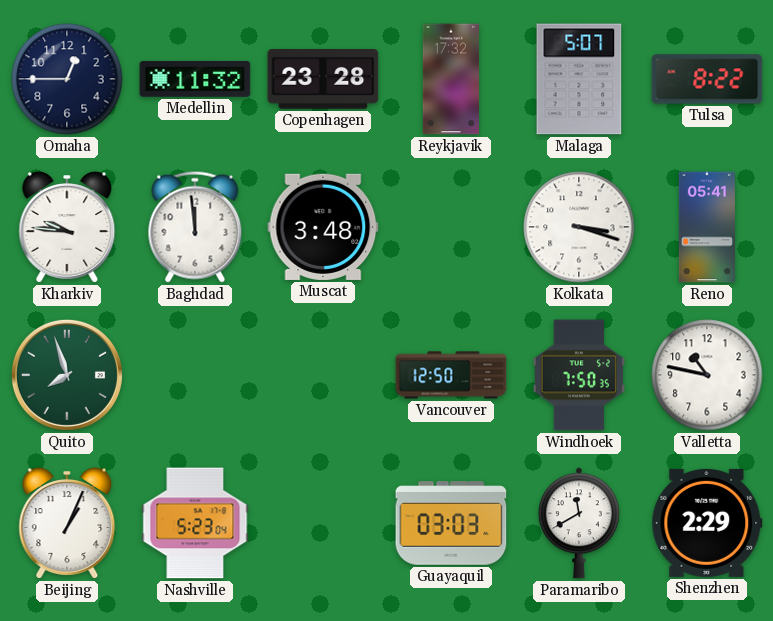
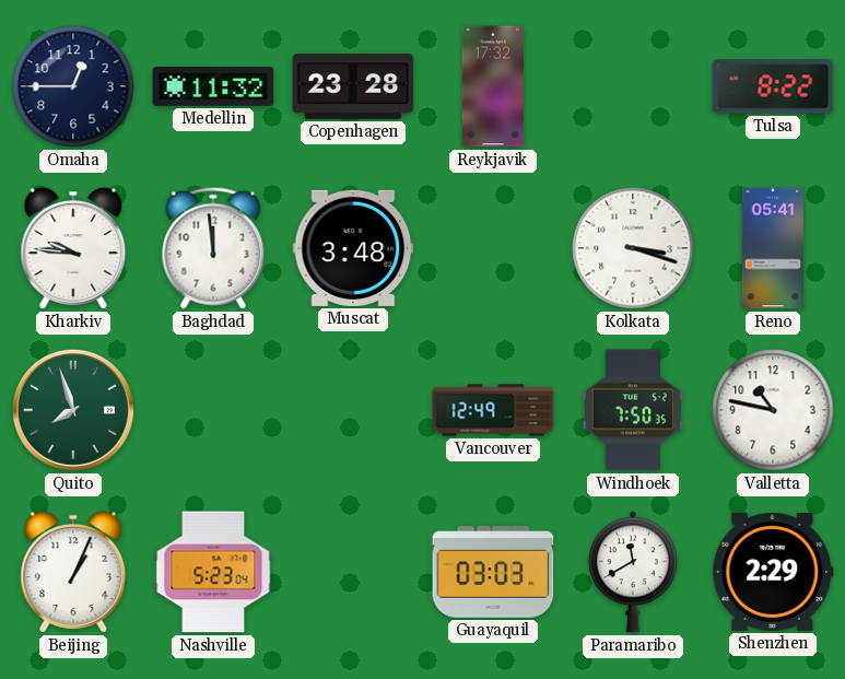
Malaga: 5:07 -> none
Vancouver: 12:50 -> 12:49
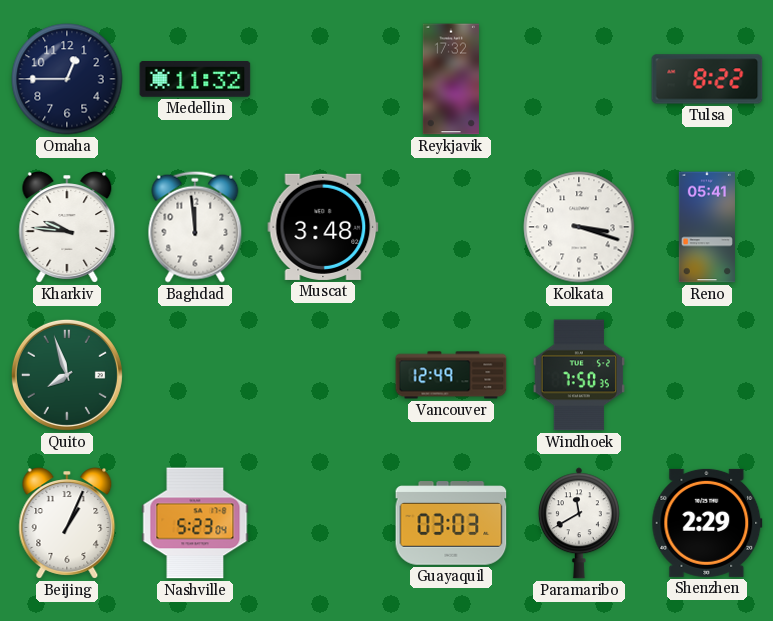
Copenhagen: 23:28 -> none
Valletta: 10:47 -> none
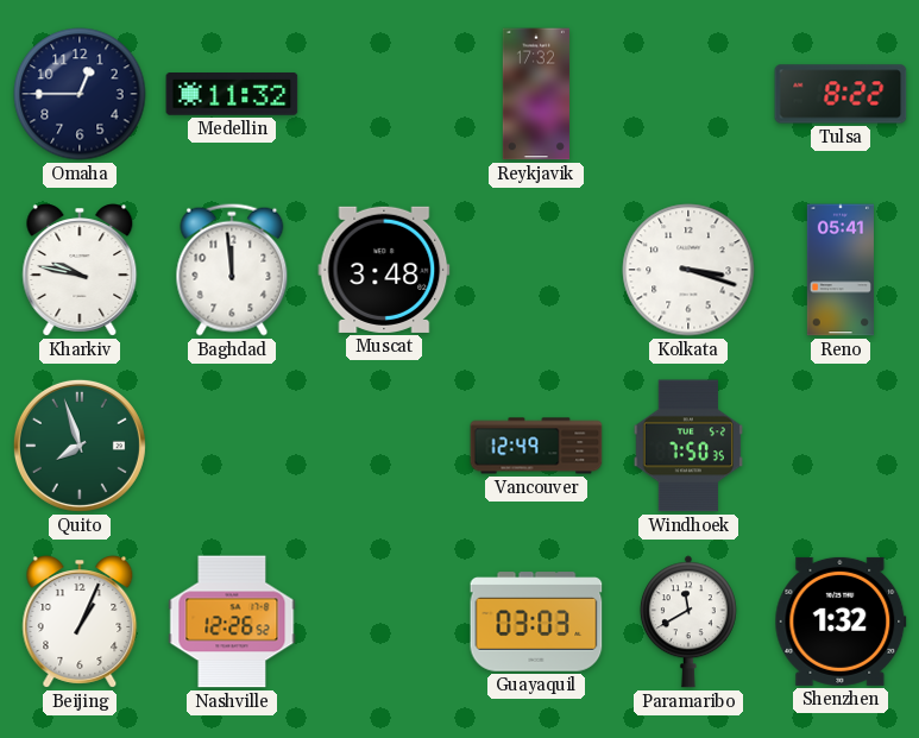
Kharkiv: 9:46 -> 9:47
Nashville: 5:23 -> 12:26
Shenzhen: 2:29 -> 1:32
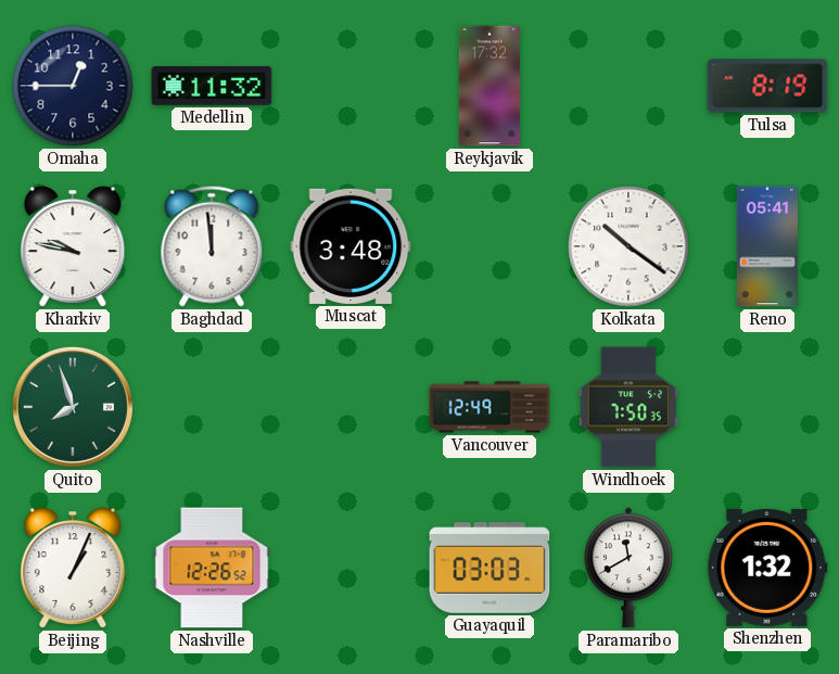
Tulsa: 8:22 -> 8:19
Kolkata: 3:18 -> 10:21
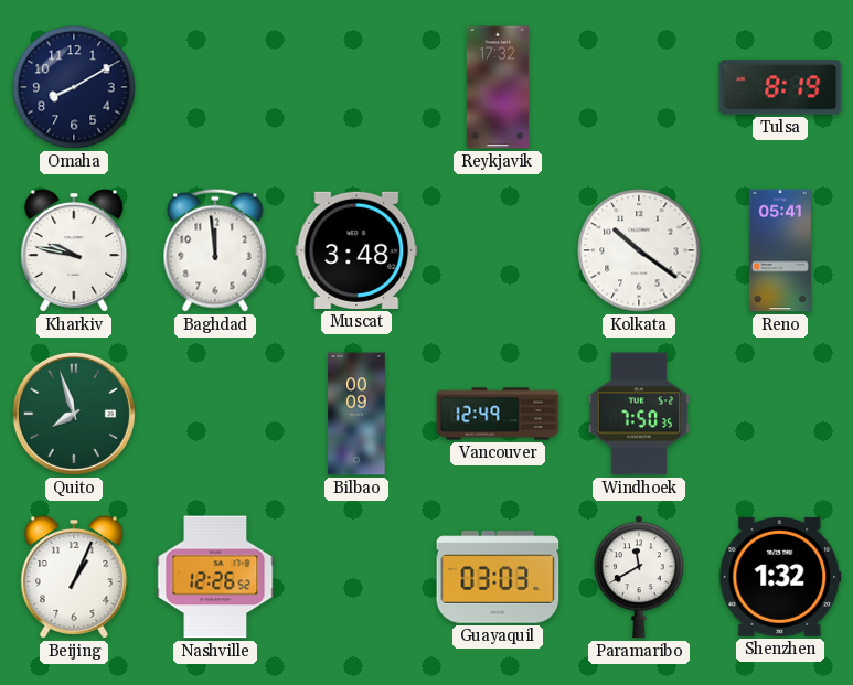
Omaha: 12:45 -> 8:10
Medellin: 11:32 -> none
Bilbao: none -> 00:09
